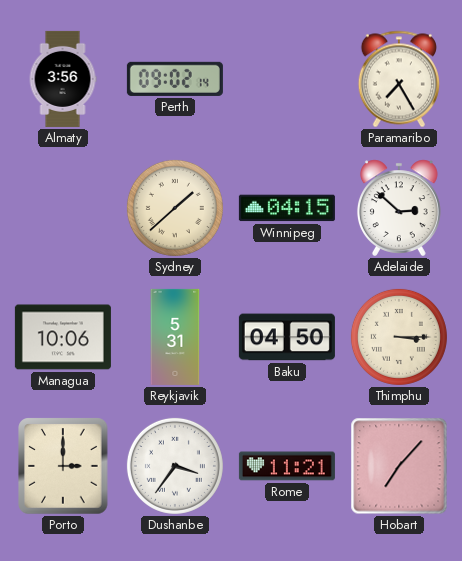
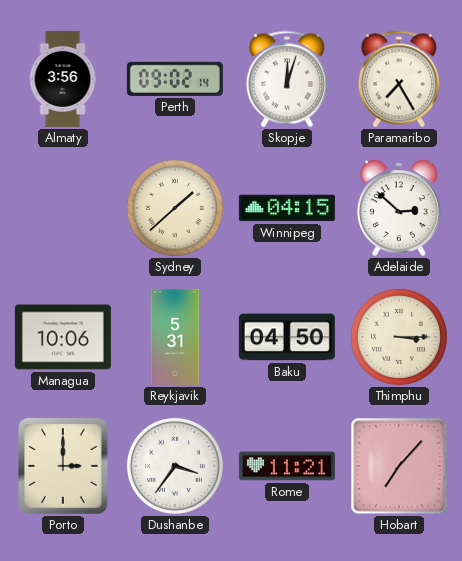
Skopje: none -> 12:03
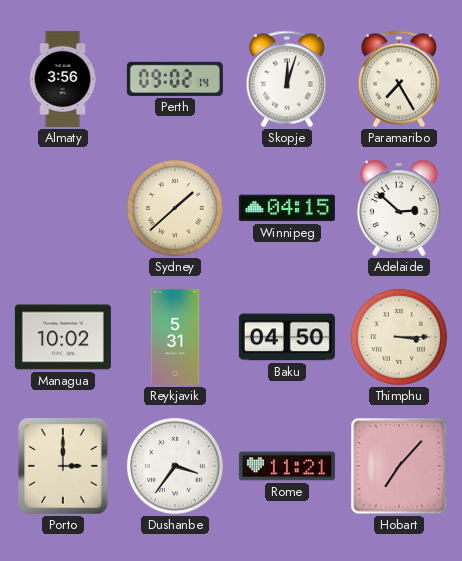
Managua: 10:06 -> 10:02
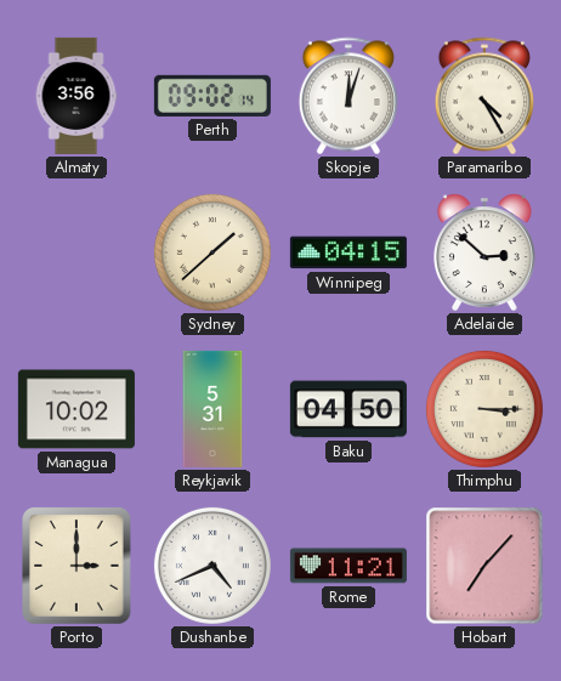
Paramaribo: 7:25 -> 4:25
Dushanbe: 3:36 -> 4:41
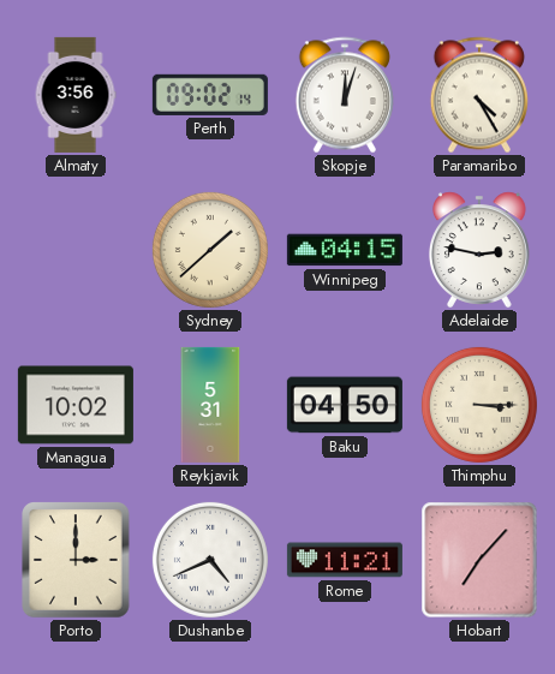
Adelaide: 2:52 -> 2:47
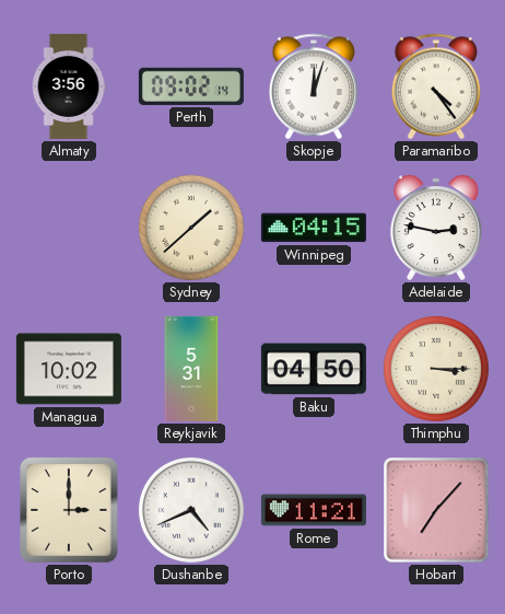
Paramaribo: 4:25 -> 4:24
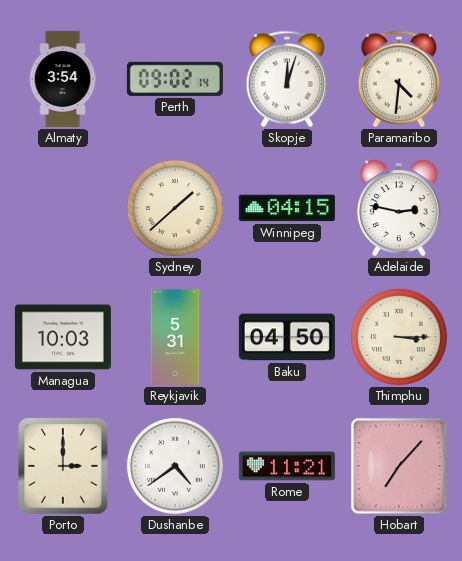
Almaty: 3:56 -> 3:54
Paramaribo: 4:24 -> 4:31
Managua: 10:02 -> 10:03
Dushanbe: 4:41 -> 4:39
